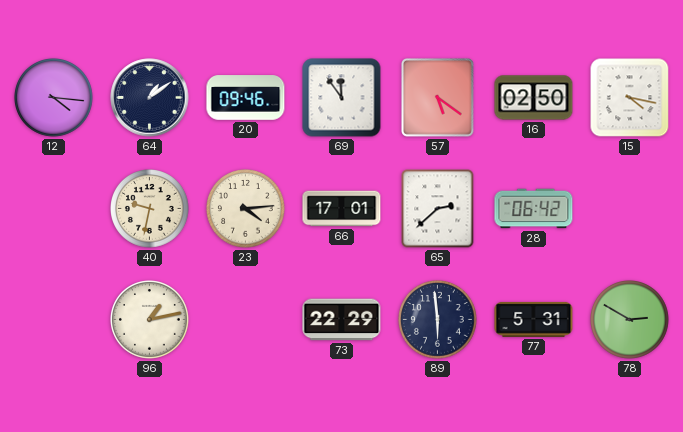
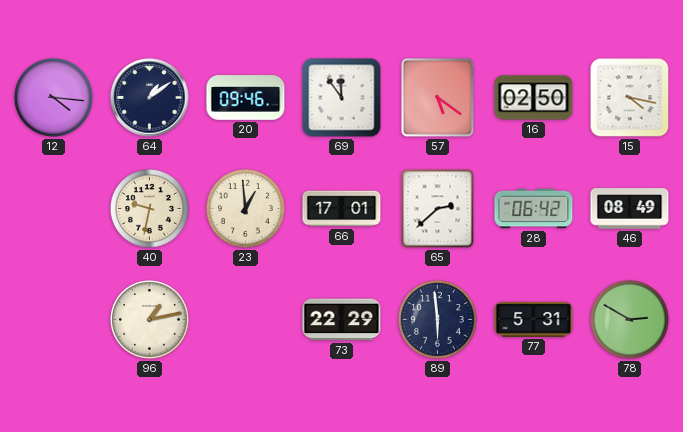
23: 4:14 -> 12:59
46: none -> 08:49
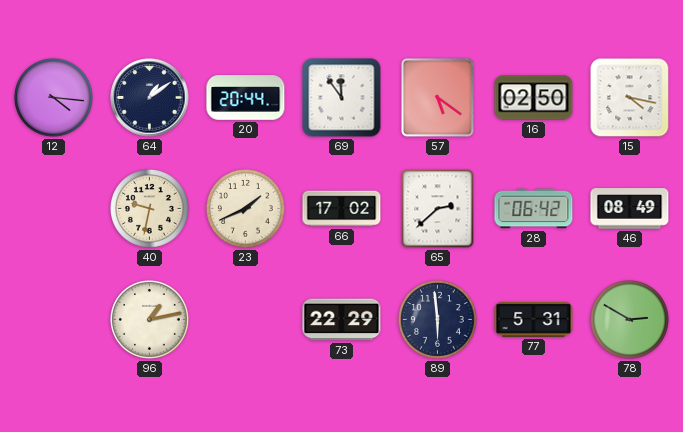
20: 09:46 -> 20:44
23: 12:59 -> 1:41
66: 17:01 -> 17:02
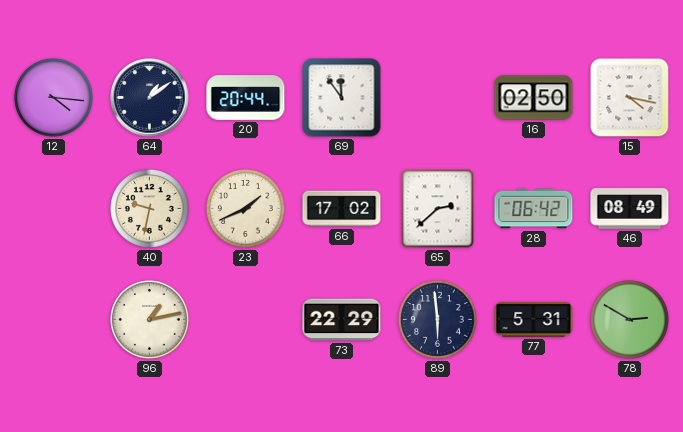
57: 5:21 -> none
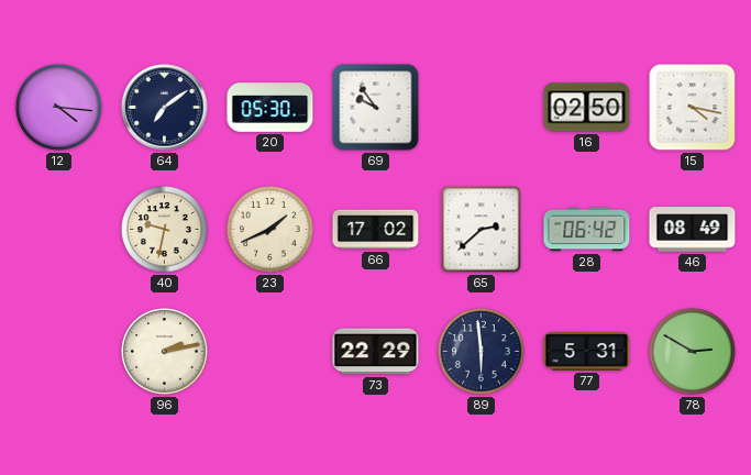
64: 1:09 -> 7:09
20: 20:44 -> 05:30
69: 11:54 -> 9:54
96: 1:13 -> 2:13
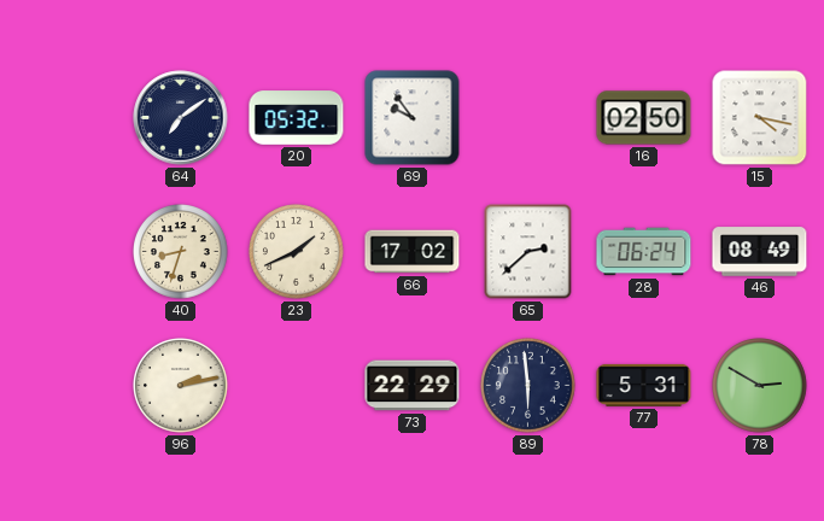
12: 4:16 -> none
20: 05:30 -> 05:32
40: 9:32 -> 8:33
28: 06:42 -> 06:24
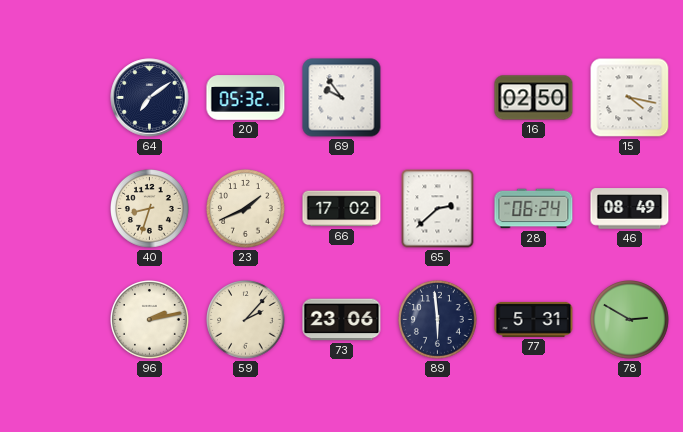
59: none -> 2:07
73: 22:29 -> 23:06
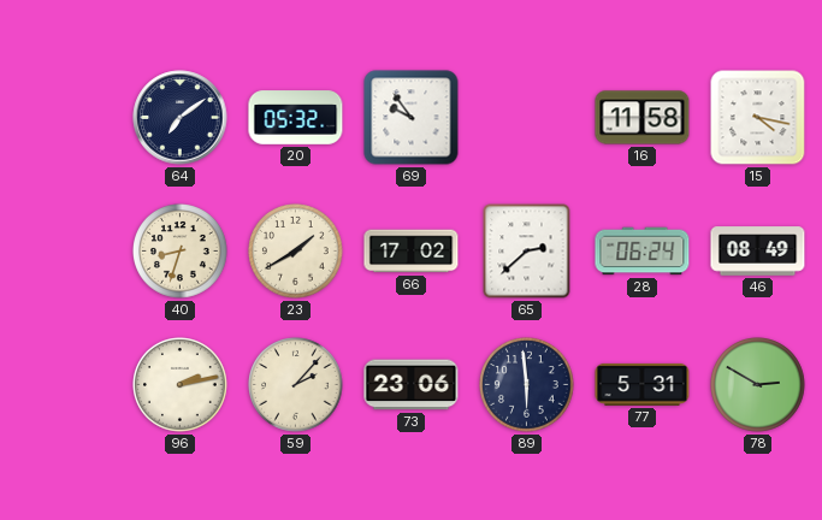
16: 02:50 -> 11:58
23: 1:41 -> 1:40
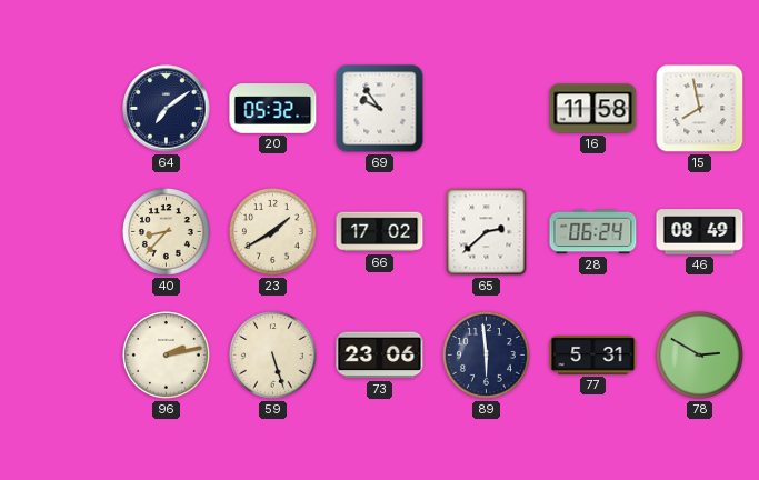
15: 4:17 -> 7:58
40: 8:33 -> 8:37
59: 2:07 -> 5:27
